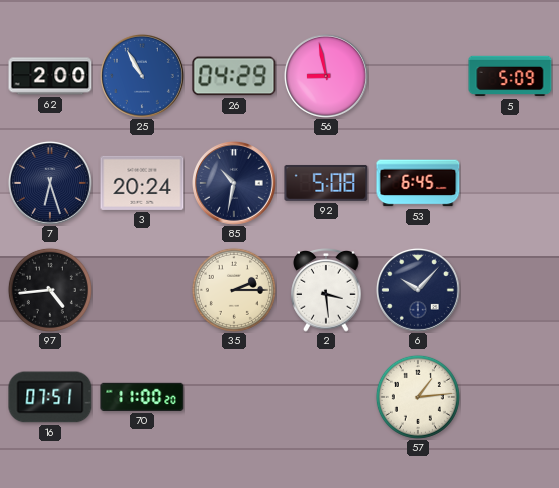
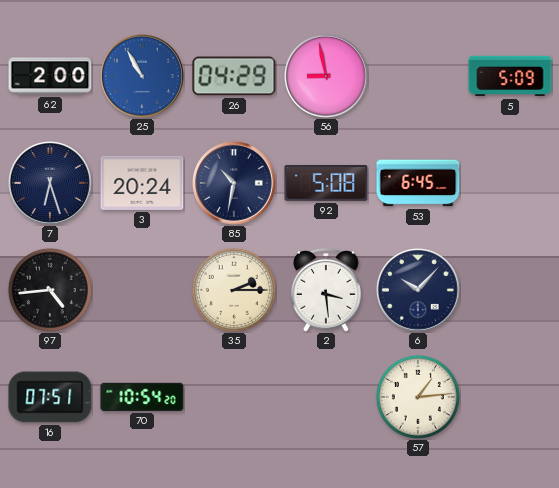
70: 11:00 -> 10:54
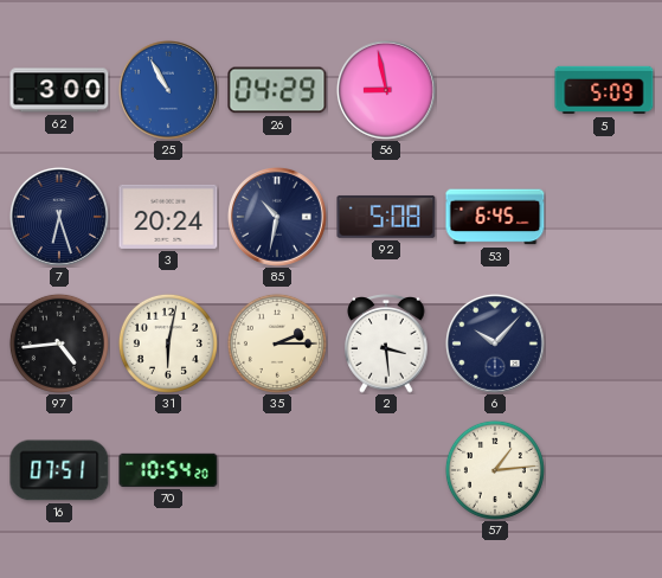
62: 2:00 -> 3:00
31: none -> 6:02
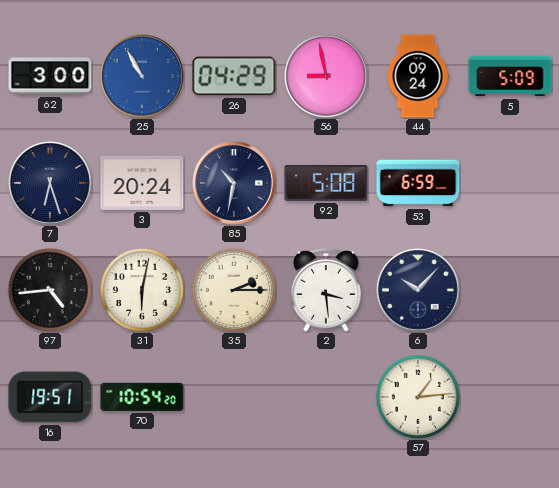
44: none -> 09:24
53: 6:45 -> 6:59
16: 07:51 -> 19:51
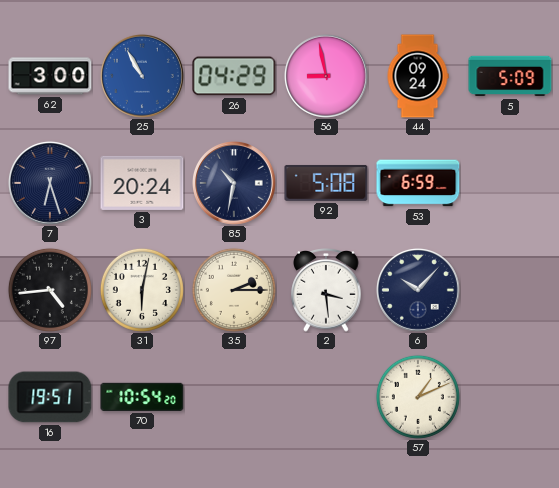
57: 1:14 -> 1:11
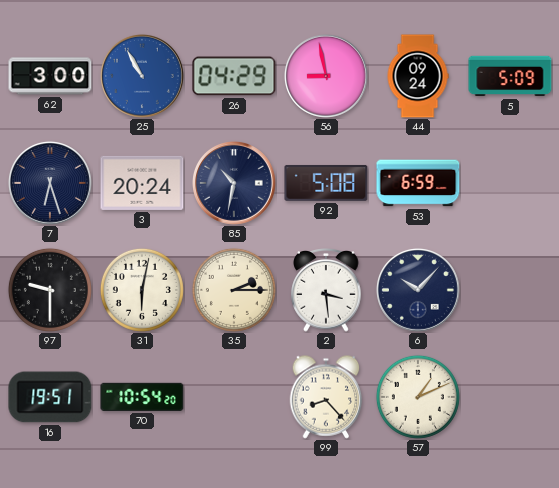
97: 4:44 -> 9:30
99: none -> 8:23
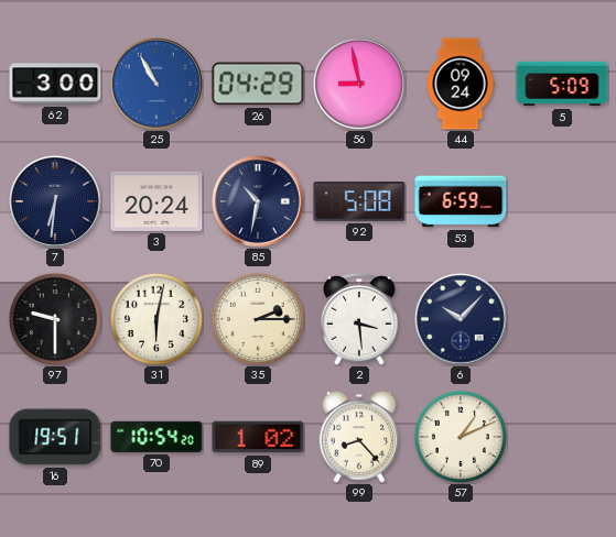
7: 6:27 -> 6:31
89: none -> 1:02
